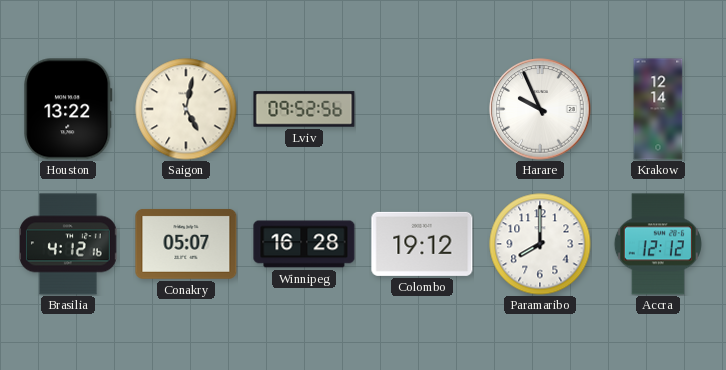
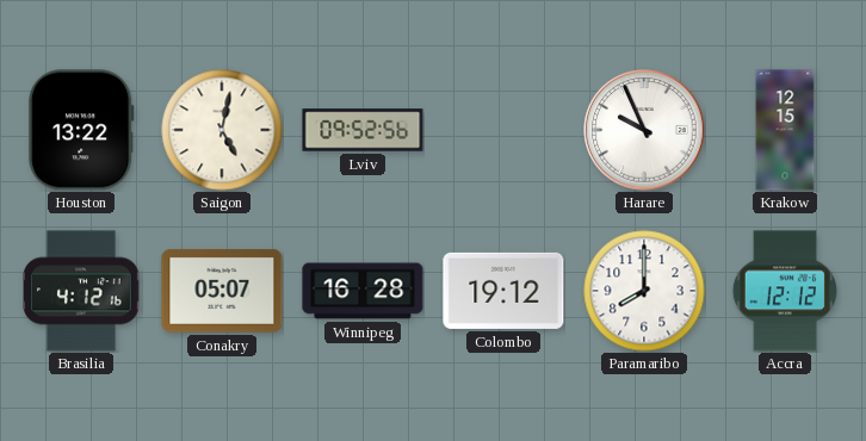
Krakow: 12:14 -> 12:15
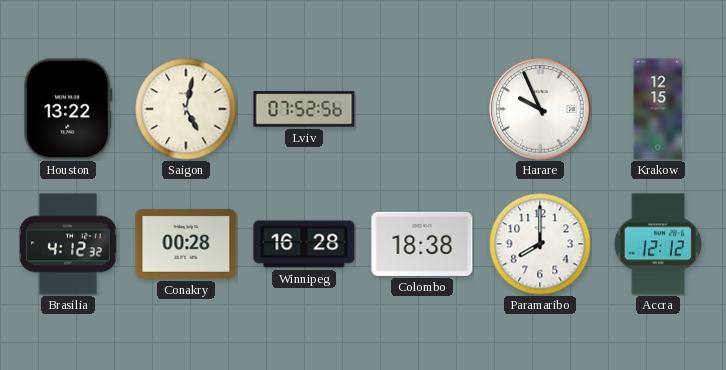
Lviv: 09:52 -> 07:52
Brasilia: 4:12:16 -> 4:12:32
Conakry: 05:07 -> 00:28
Colombo: 19:12 -> 18:38
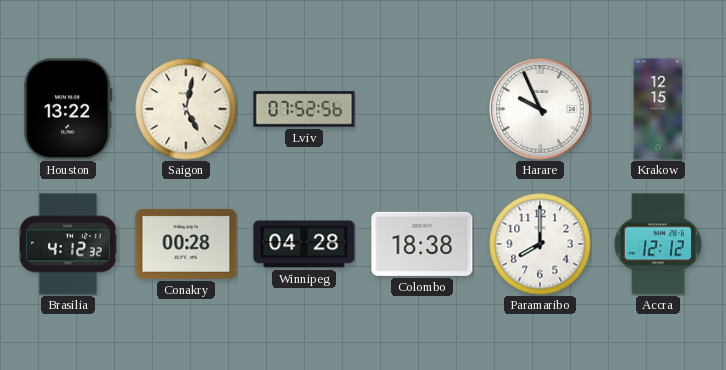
Winnipeg: 16:28 -> 04:28
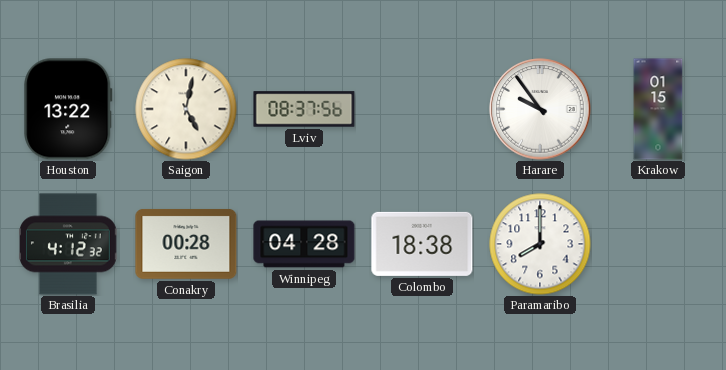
Lviv: 07:52 -> 08:37
Harare: 9:56 -> 9:54
Krakow: 12:15 -> 01:15
Accra: 12:12 -> none
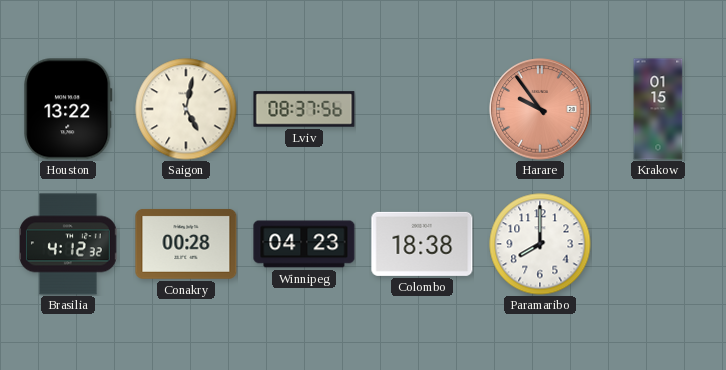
Harare dial: white -> salmon
Winnipeg: 04:28 -> 04:23
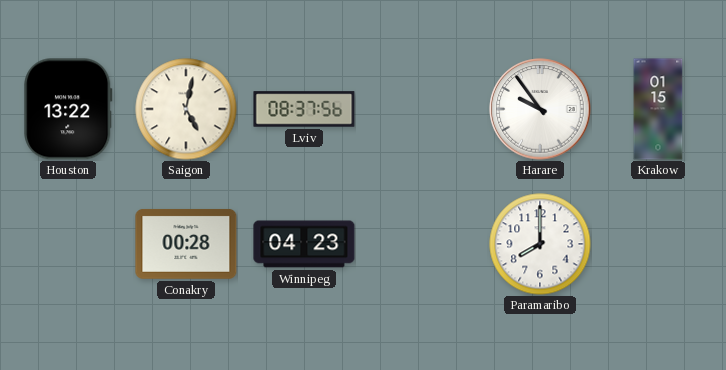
Harare dial: salmon -> white
Brasilia: 4:12 -> none
Colombo: 18:38 -> none
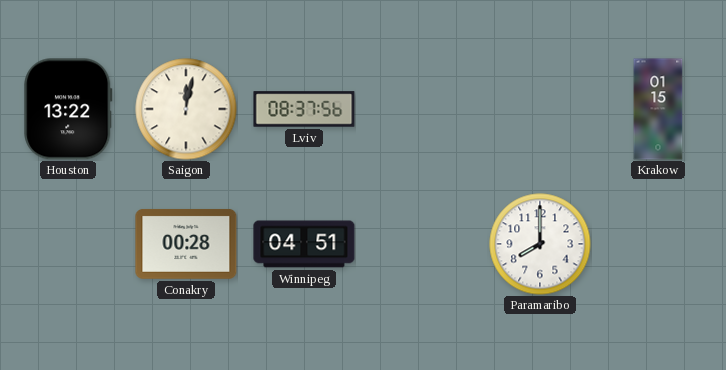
Saigon: 5:02 -> 12:02
Harare: 9:54 -> none
Winnipeg: 04:23 -> 04:51
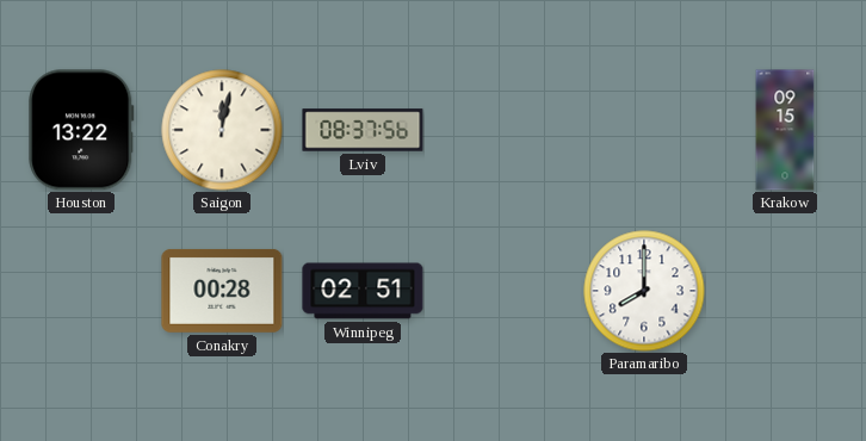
Krakow: 01:15 -> 09:15
Winnipeg: 04:51 -> 02:51
